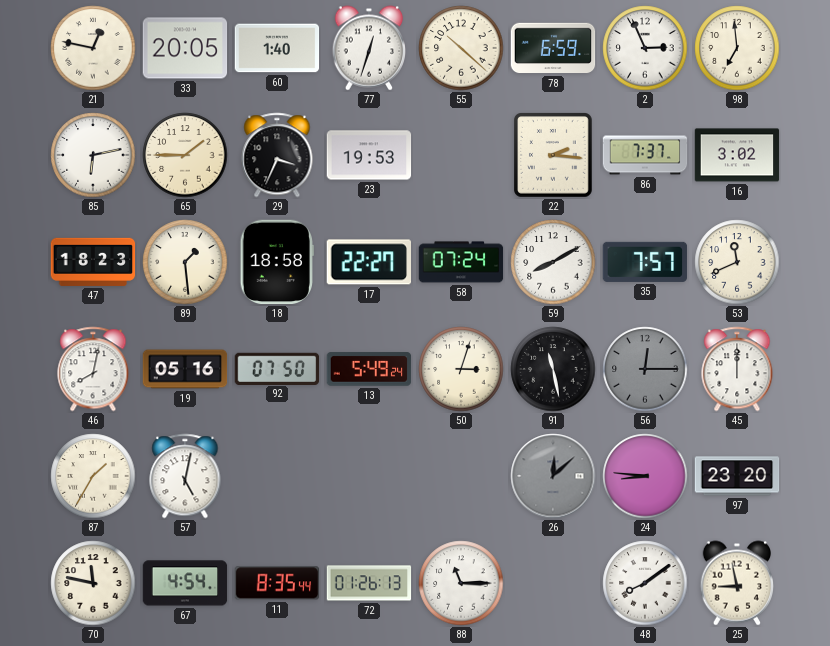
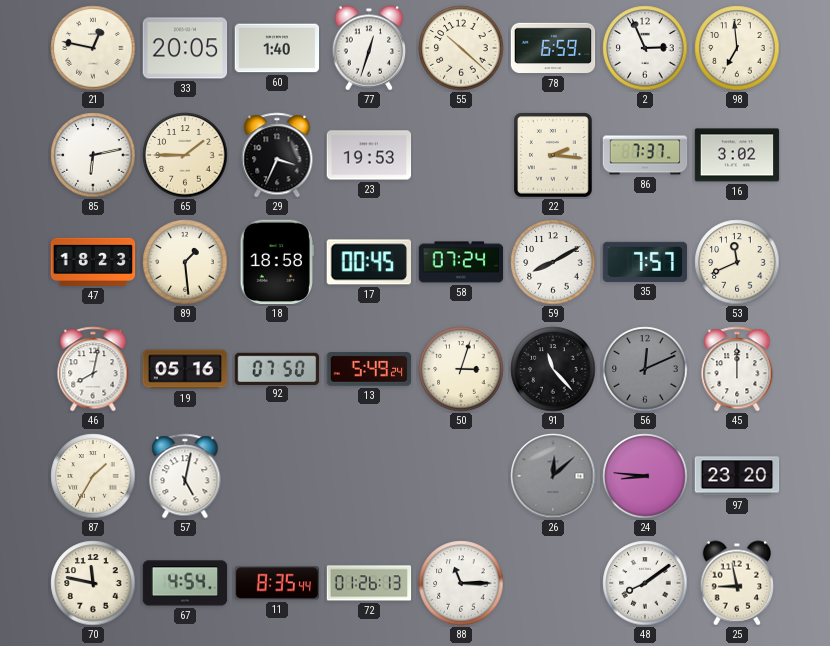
17: 22:27 -> 00:45
91: 11:28 -> 11:23
56: 12:15 -> 12:11
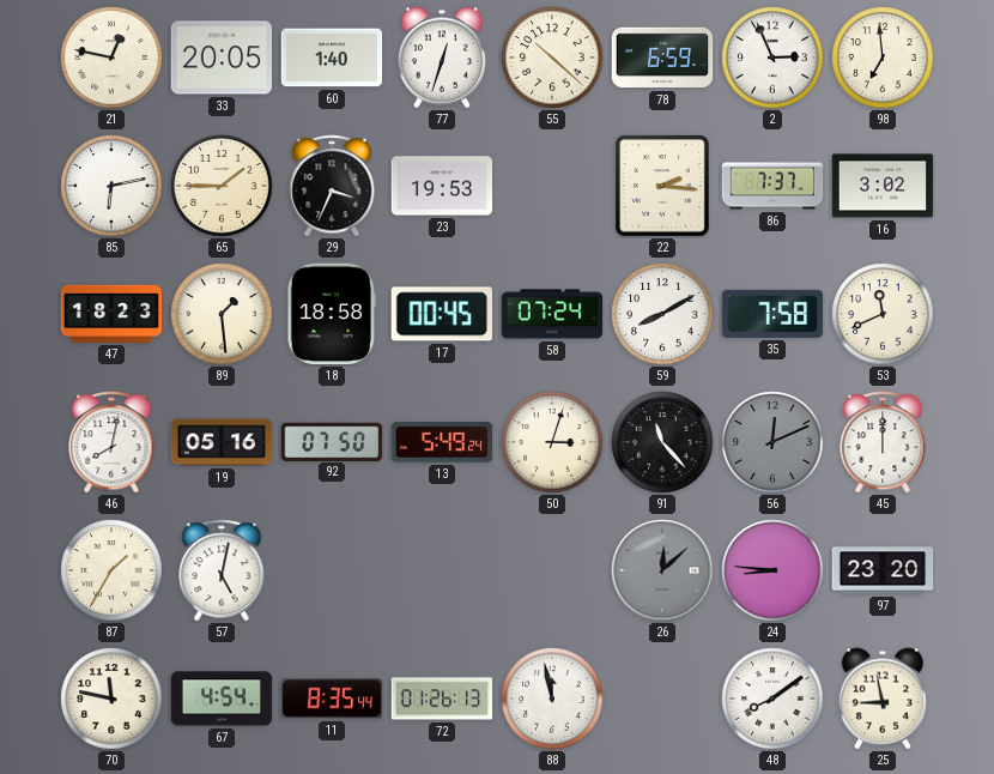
35: 7:57 -> 7:58
88: 11:15 -> 11:58
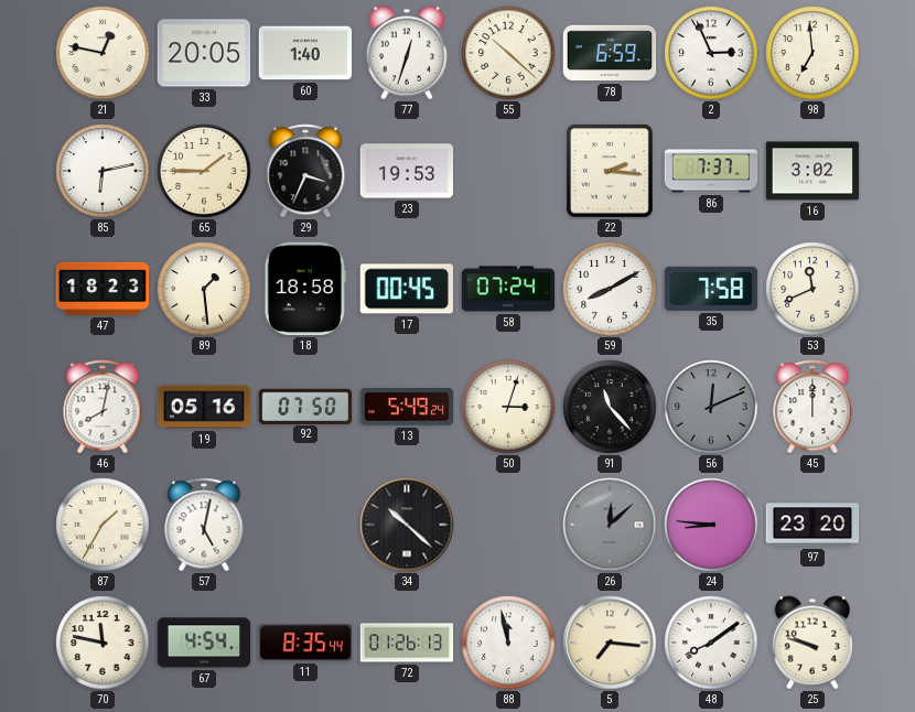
34: none -> 10:22
5: none -> 7:16
25: 8:58 -> 9:48
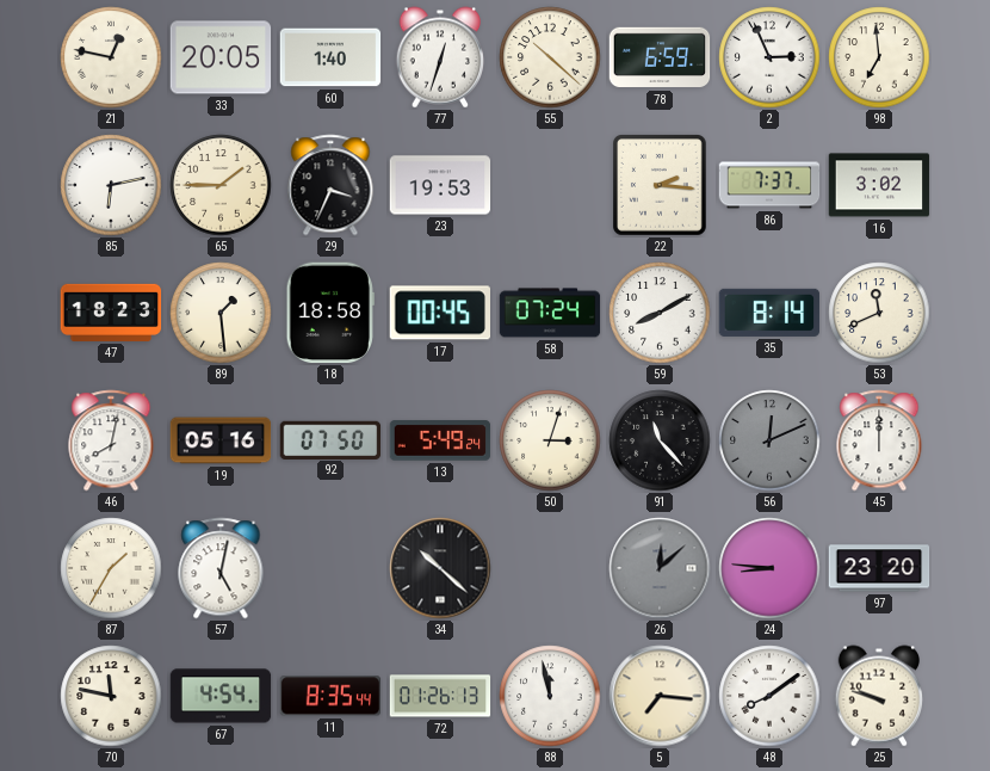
35: 7:58 -> 8:14
